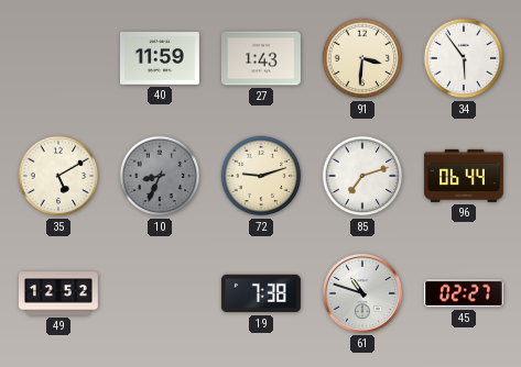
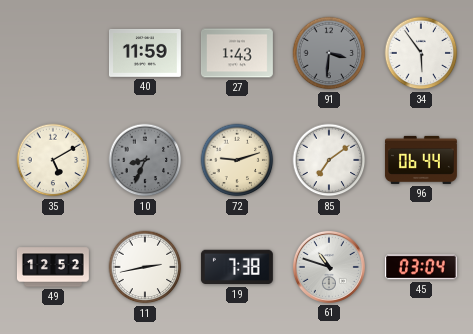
91 dial: cream -> grey
85: 7:12 -> 7:09
11: none -> 2:43
45: 02:27 -> 03:04
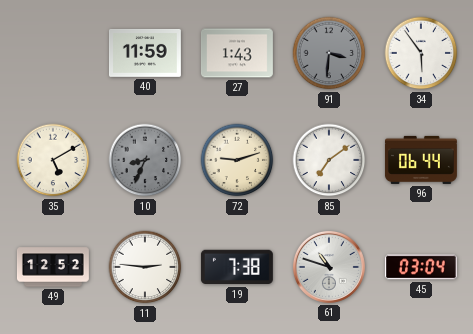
11: 2:43 -> 2:46
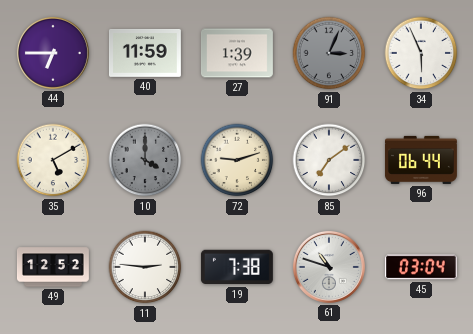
44: none -> 6:45
27: 1:43 -> 1:39
91: 3:31 -> 3:04
34: 5:54 -> 5:56
10: 8:34 -> 4:00
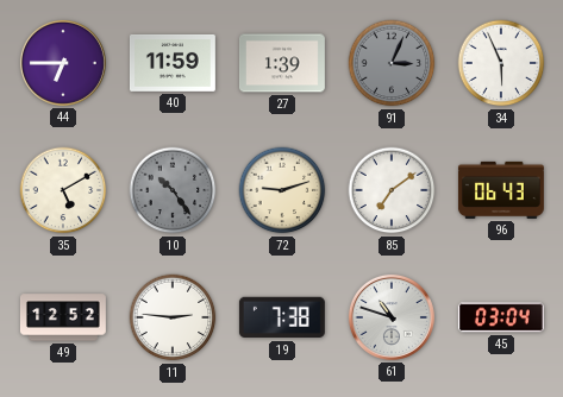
10: 4:00 -> 10:24
96: 06:44 -> 06:43
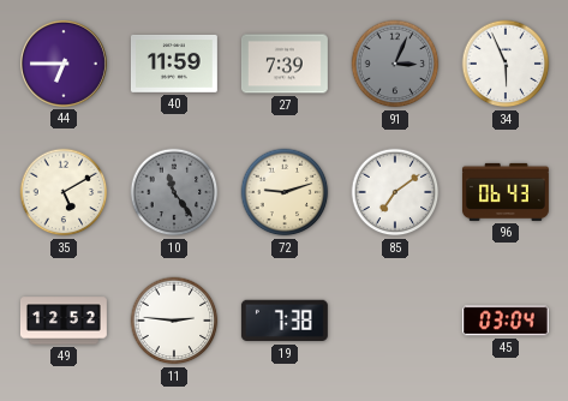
27: 1:39 -> 7:39
10: 10:24 -> 11:24
61: 10:48 -> none
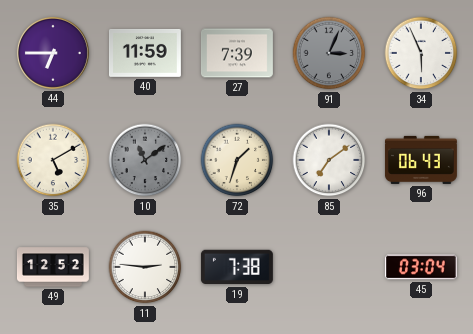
10: 11:24 -> 11:09
72: 9:12 -> 1:33
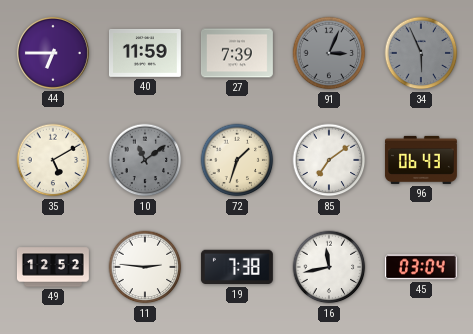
34 dial: white -> grey
16: none -> 11:43
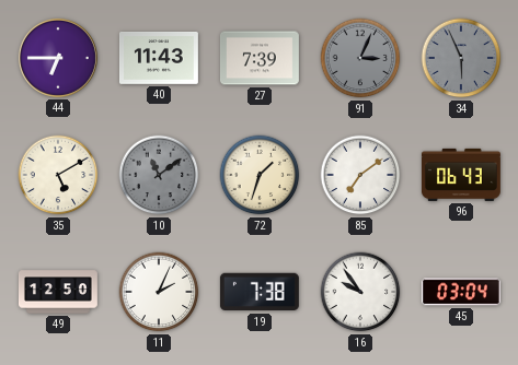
40: 11:59 -> 11:43
49: 12:52 -> 12:50
11: 2:46 -> 2:04
16: 11:43 -> 9:54
